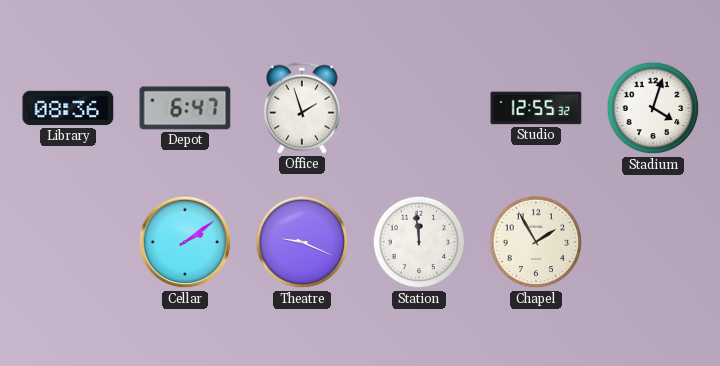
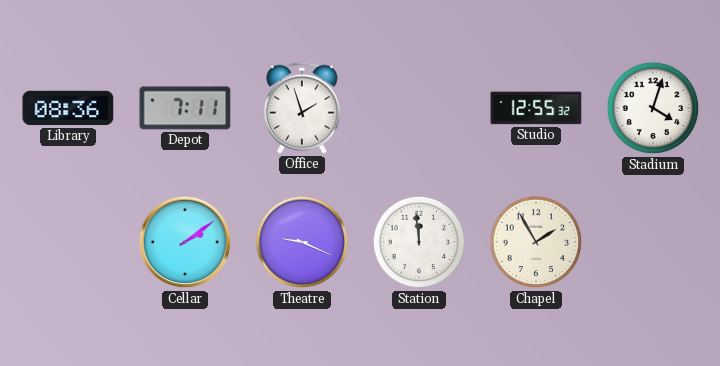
Depot: 6:47 -> 7:11
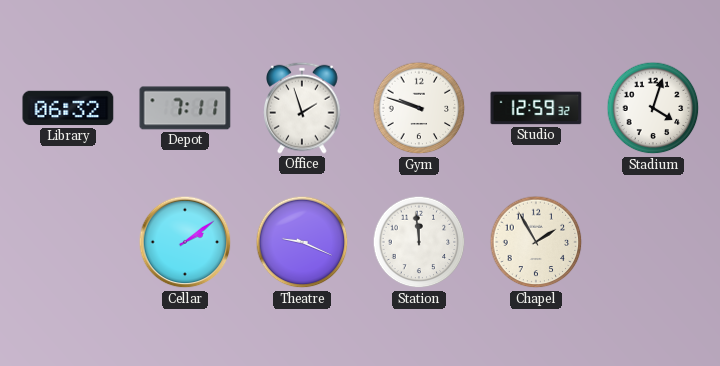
Library: 08:36 -> 06:32
Gym: none -> 9:48
Studio: 12:55 -> 12:59
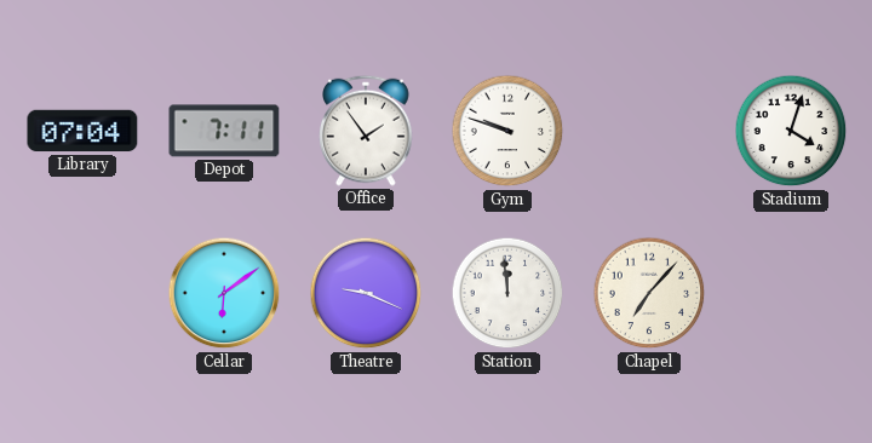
Library: 06:32 -> 07:04
Office: 1:57 -> 1:54
Studio: 12:59 -> none
Cellar: 2:09 -> 6:09
Chapel: 1:55 -> 7:07
